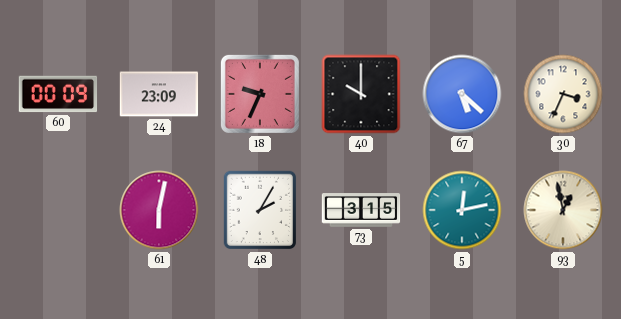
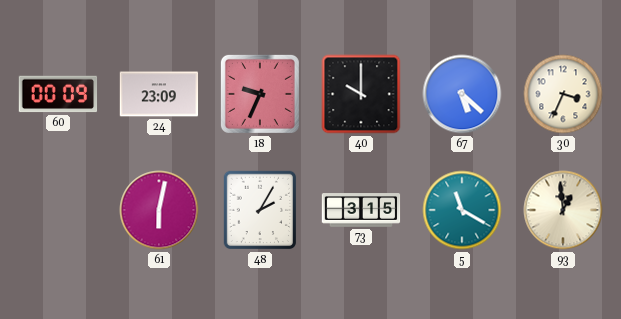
5: 12:13 -> 11:20
93: 12:58 -> 12:59
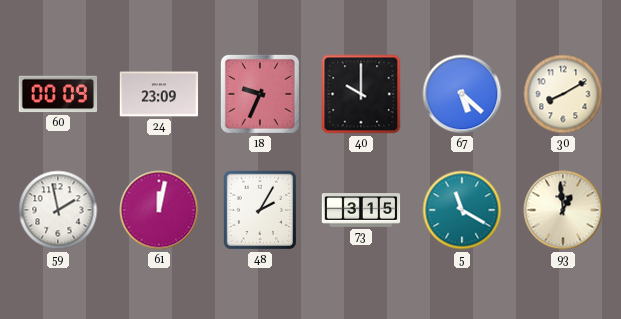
30: 3:34 -> 8:10
59: none -> 1:58
61: 6:02 -> 12:02
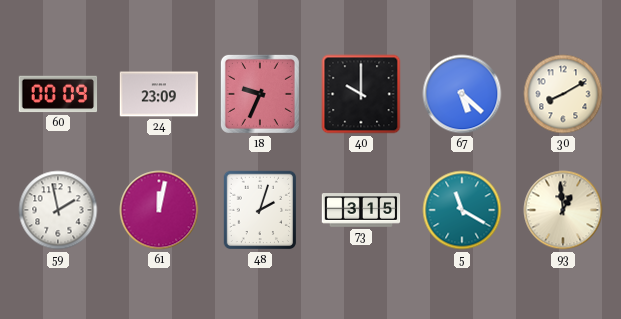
48: 2:05 -> 2:03
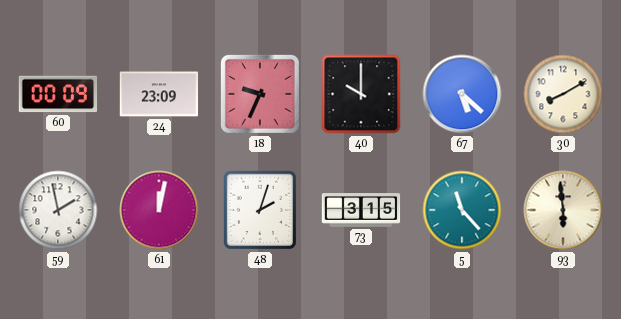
5: 11:20 -> 11:23
93: 12:59 -> 5:59
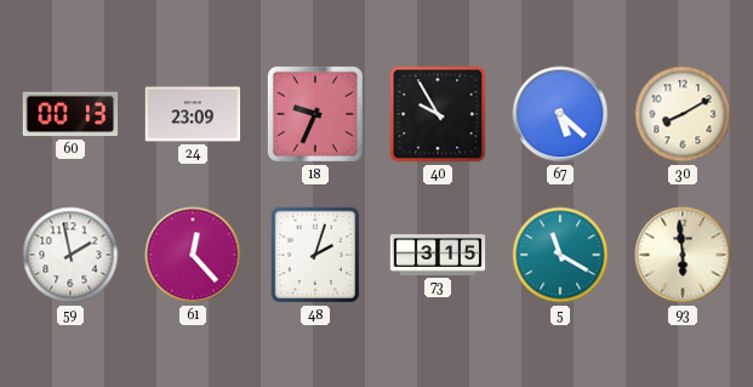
60: 00:09 -> 00:13
40: 10:00 -> 9:55
61: 12:02 -> 12:23
5: 11:23 -> 11:20
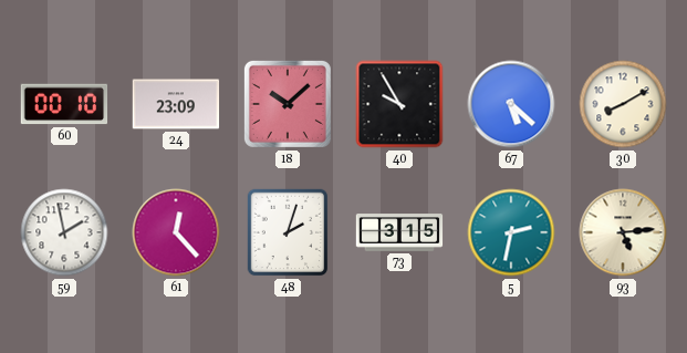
60: 00:13 -> 00:10
18: 9:34 -> 10:08
5: 11:20 -> 2:32
93: 5:59 -> 5:14
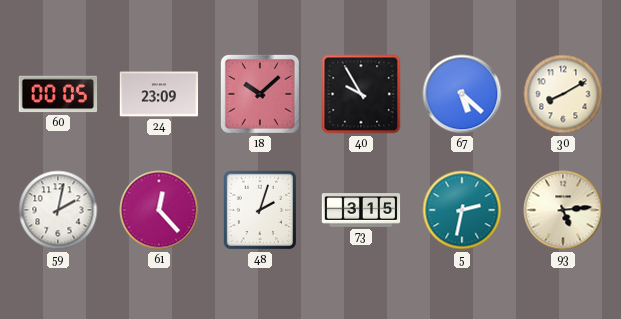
60: 00:10 -> 00:05
59: 1:58 -> 2:02
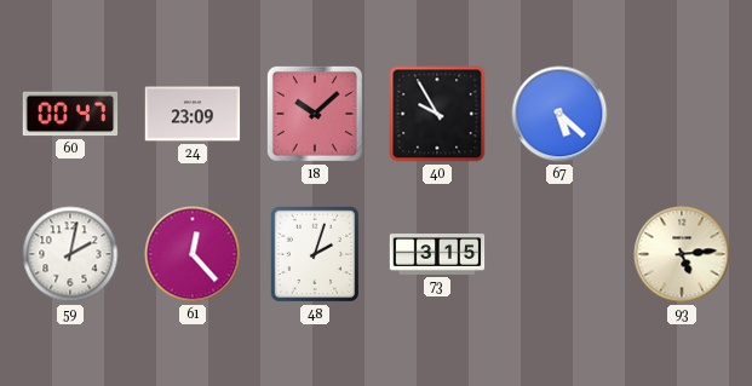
60: 00:05 -> 00:47
30: 8:10 -> none
5: 2:32 -> none
